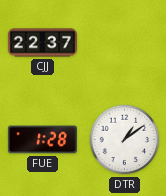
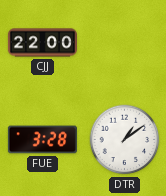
CJJ: 22:37 -> 22:00
FUE: 1:28 -> 3:28
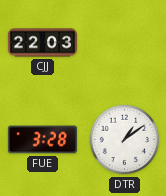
CJJ: 22:00 -> 22:03
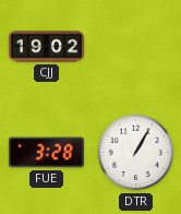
CJJ: 22:03 -> 19:02
DTR: 1:09 -> 1:05
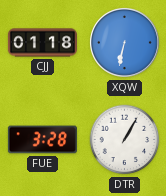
CJJ: 19:02 -> 01:18
XQW: none -> 6:32
